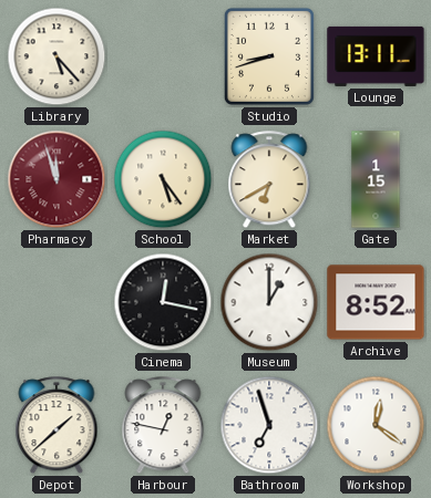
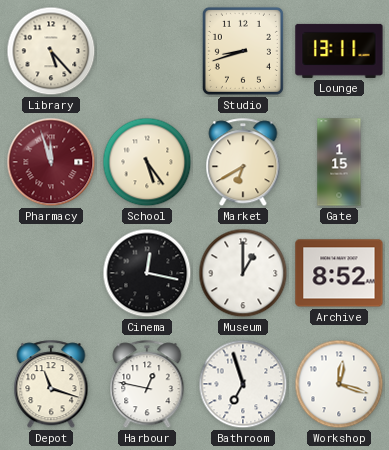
Depot: 1:38 -> 11:18
Workshop: 12:21 -> 12:18
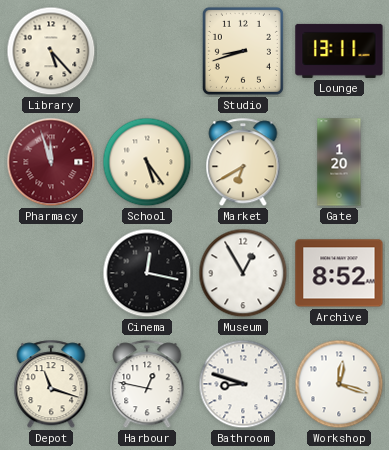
Gate: 1:15 -> 1:20
Museum: 1:00 -> 12:55
Bathroom: 6:57 -> 8:48
